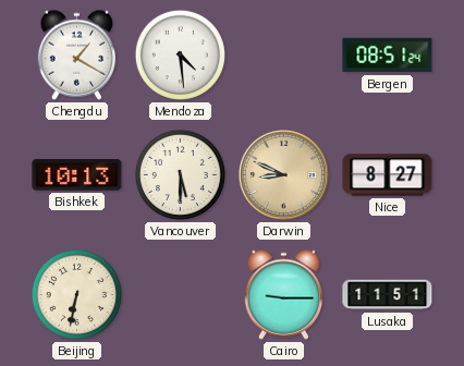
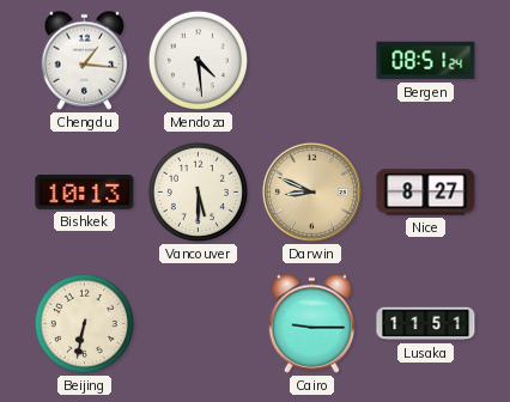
Chengdu: 1:20 -> 1:16
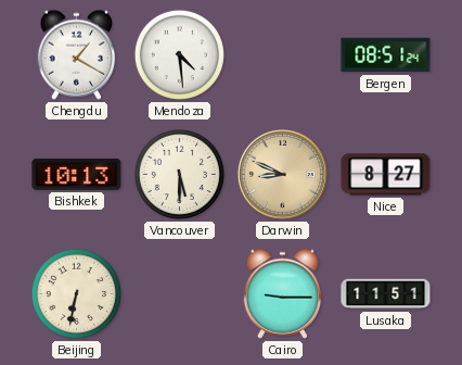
Chengdu: 1:16 -> 1:20
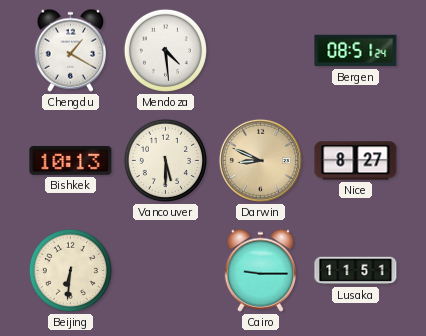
Beijing: 6:32 -> 6:31
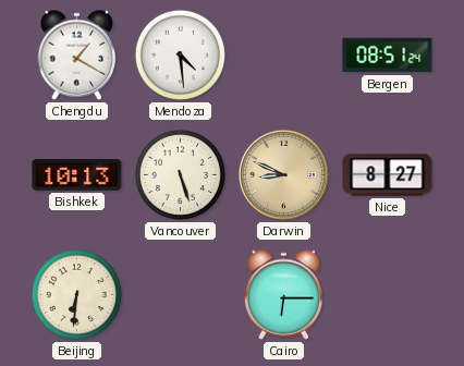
Vancouver: 5:30 -> 5:27
Cairo: 9:15 -> 6:15
Lusaka: 11:51 -> none
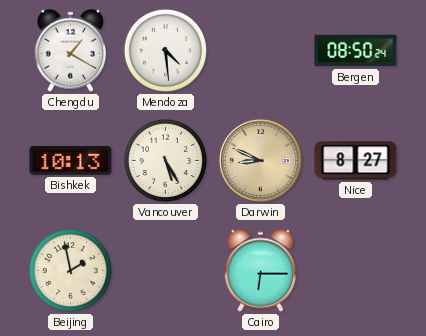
Bergen: 08:51 -> 08:50
Vancouver: 5:27 -> 5:25
Beijing: 6:31 -> 1:58
